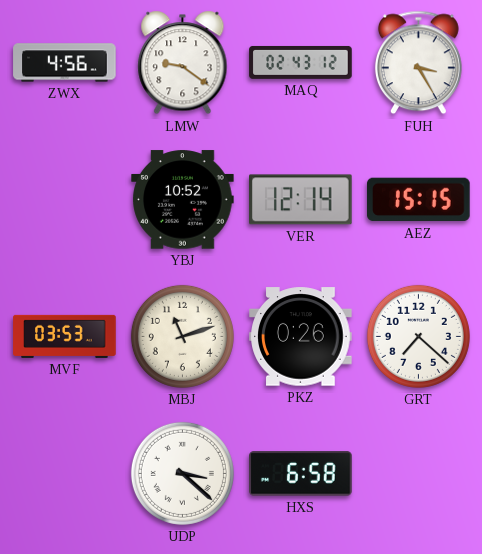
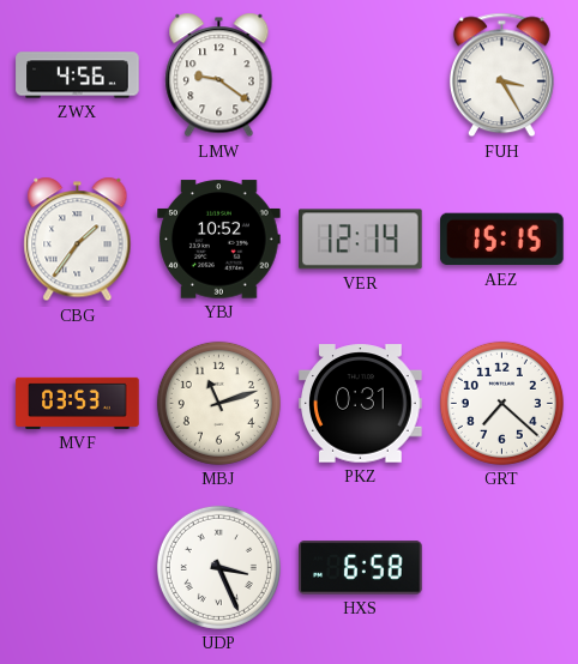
MAQ: 02:43 -> none
CBG: none -> 1:36
PKZ: 0:26 -> 0:31
UDP: 3:22 -> 3:26
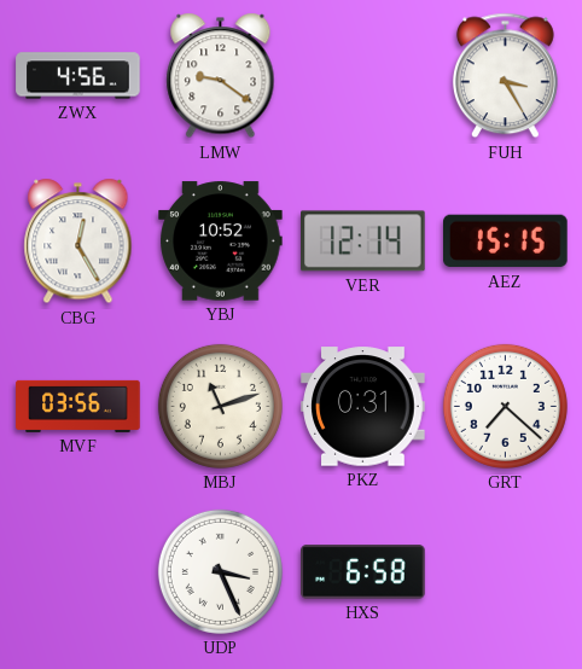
CBG: 1:36 -> 12:25
MVF: 03:53 -> 03:56
